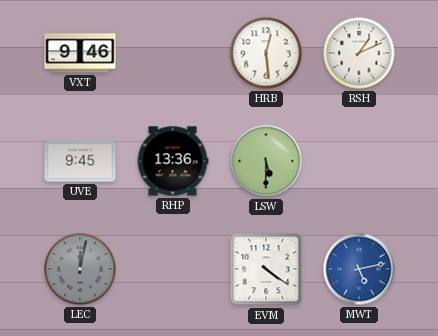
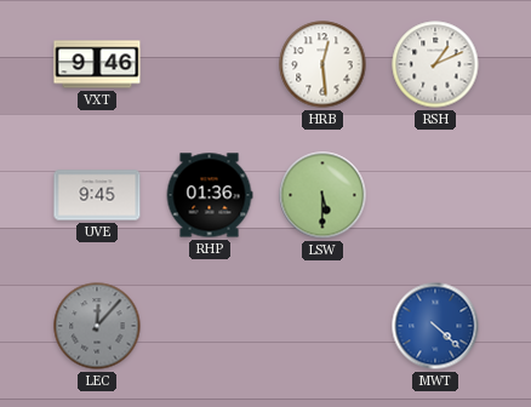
RHP: 13:36 -> 01:36
LEC: 12:02 -> 12:07
EVM: 4:21 -> none
MWT: 5:13 -> 4:22
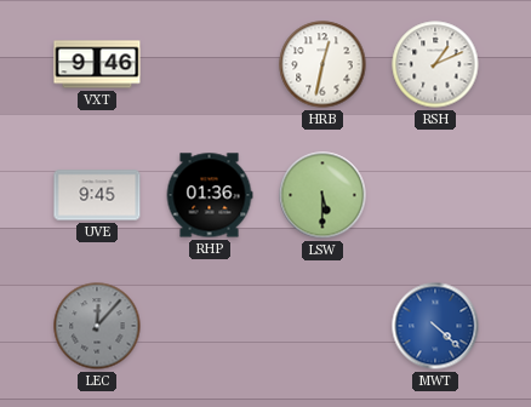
HRB: 12:29 -> 12:32
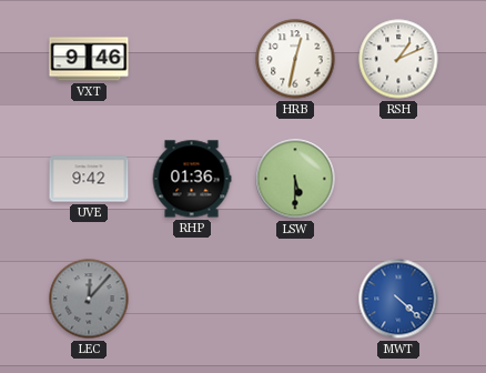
UVE: 9:45 -> 9:42
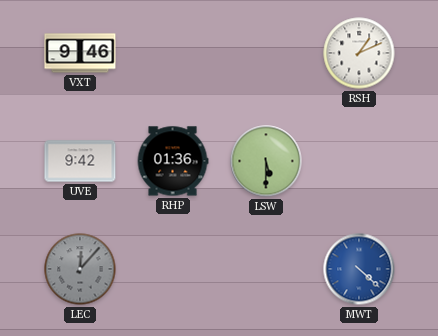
HRB: 12:32 -> none
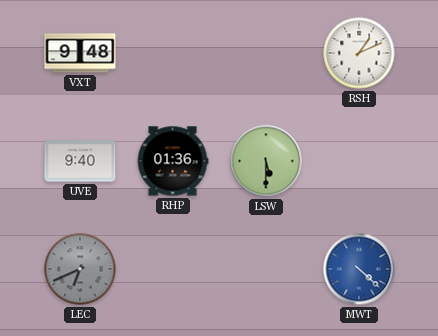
VXT: 9:46 -> 9:48
UVE: 9:42 -> 9:40
LEC: 12:07 -> 6:41
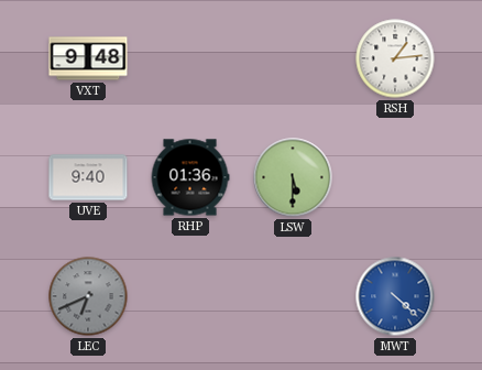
RSH: 1:11 -> 1:14
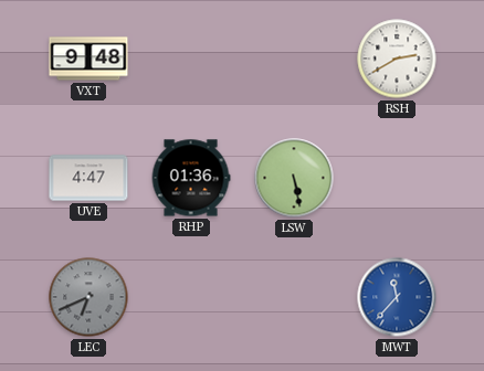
RSH: 1:14 -> 2:40
UVE: 9:40 -> 4:47
LSW: 5:30 -> 5:28
MWT: 4:22 -> 11:37
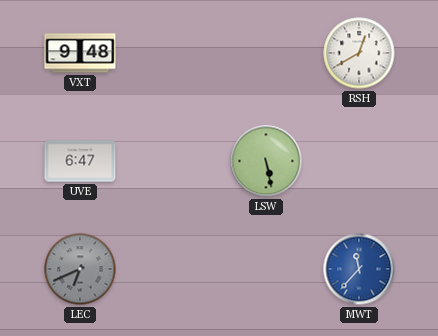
RSH: 2:40 -> 12:40
UVE: 4:47 -> 6:47
RHP: 01:36 -> none
